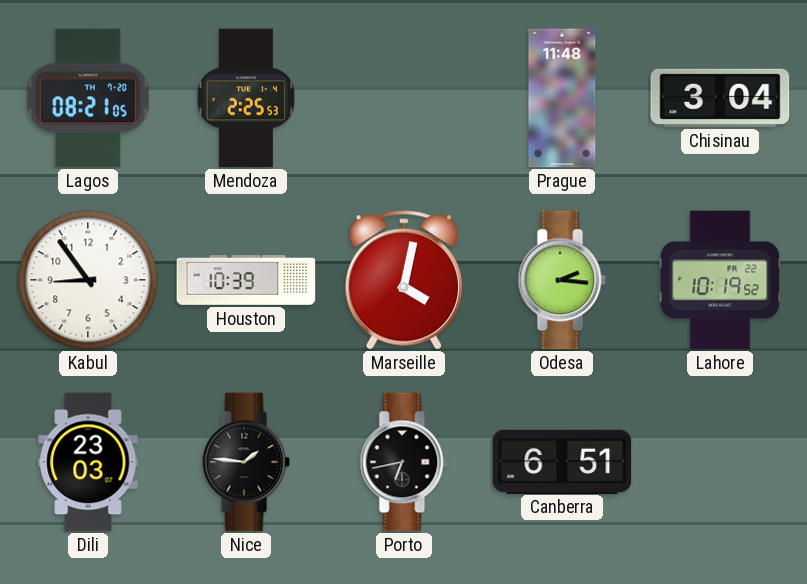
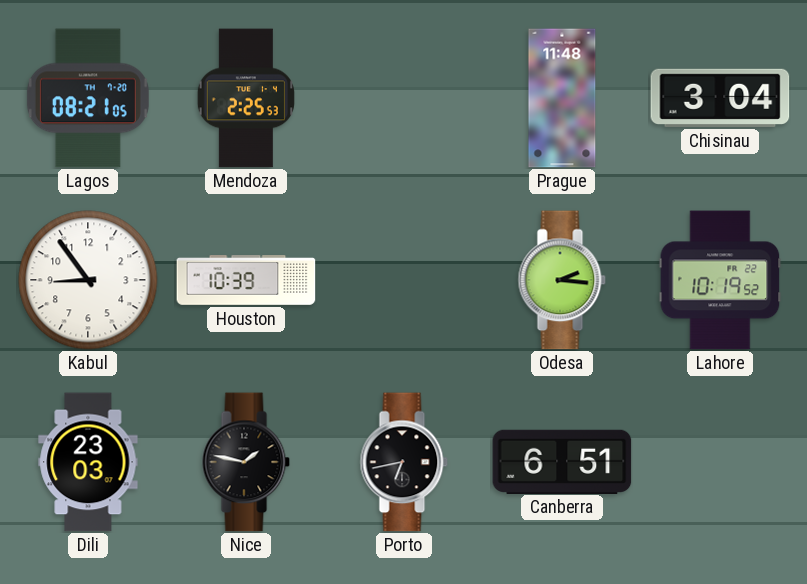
Marseille: 4:02 -> none
Nice: 1:46 -> 1:47
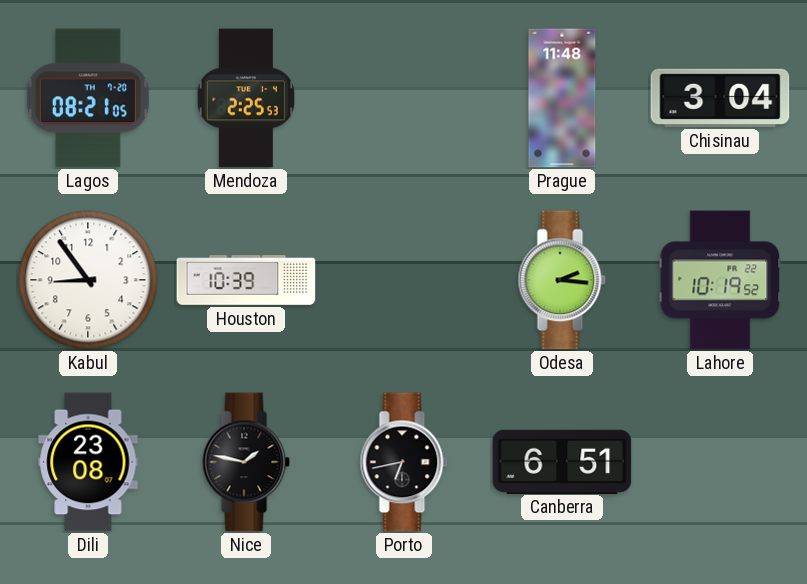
Dili: 23:03 -> 23:08
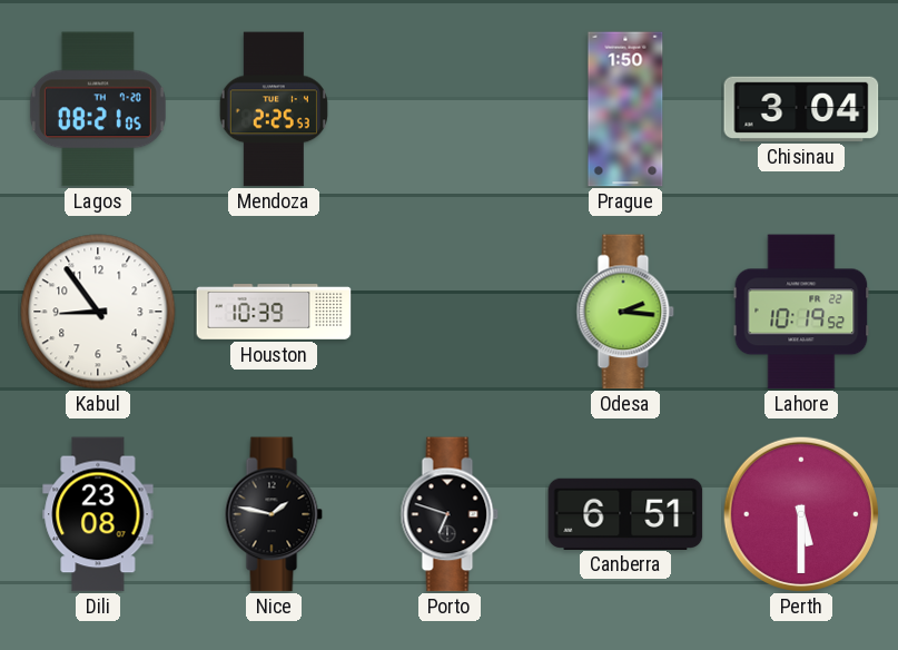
Prague: 11:48 -> 1:50
Porto: 6:43 -> 6:48
Perth: none -> 5:30
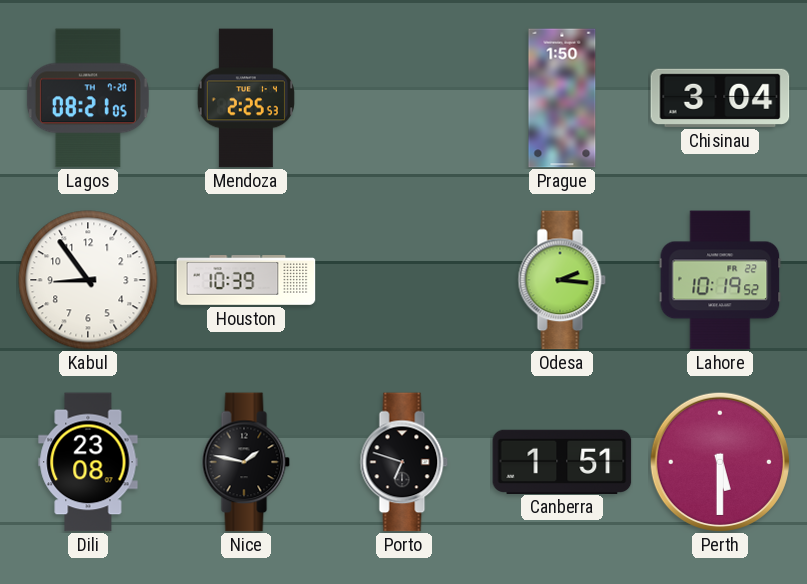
Canberra: 6:51 -> 1:51
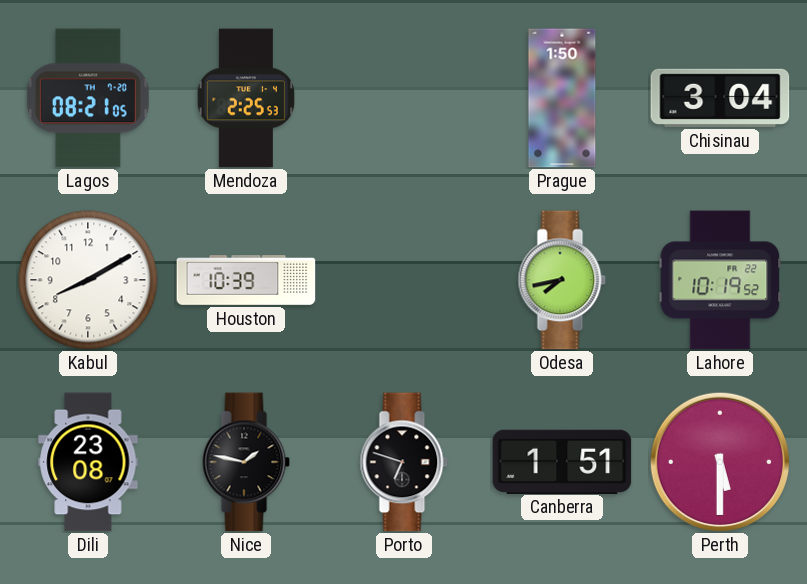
Kabul: 8:54 -> 8:10
Odesa: 2:16 -> 7:43
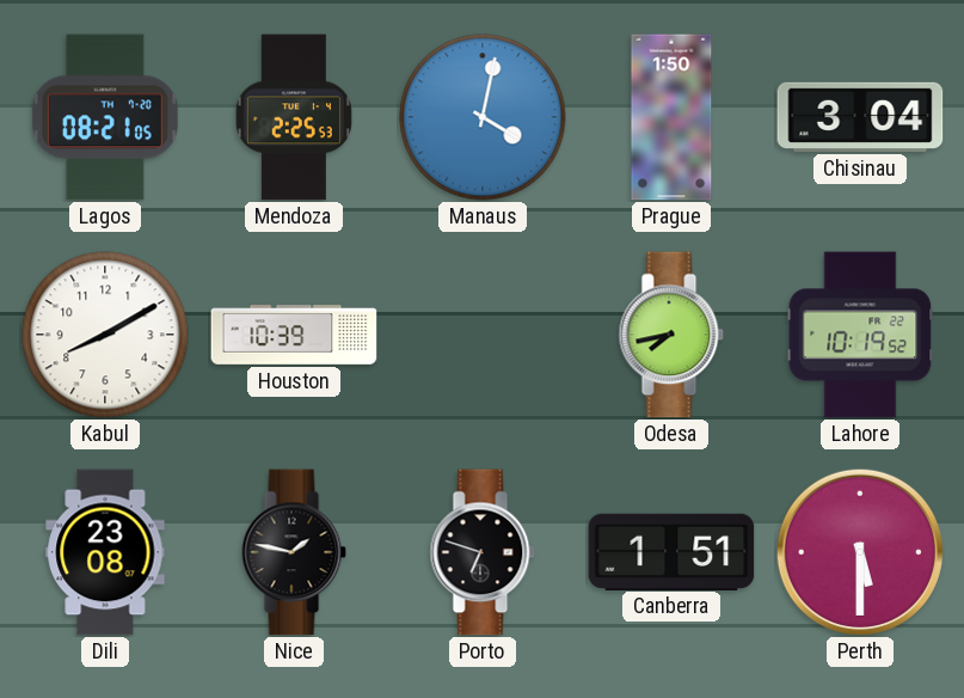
Manaus: none -> 4:02
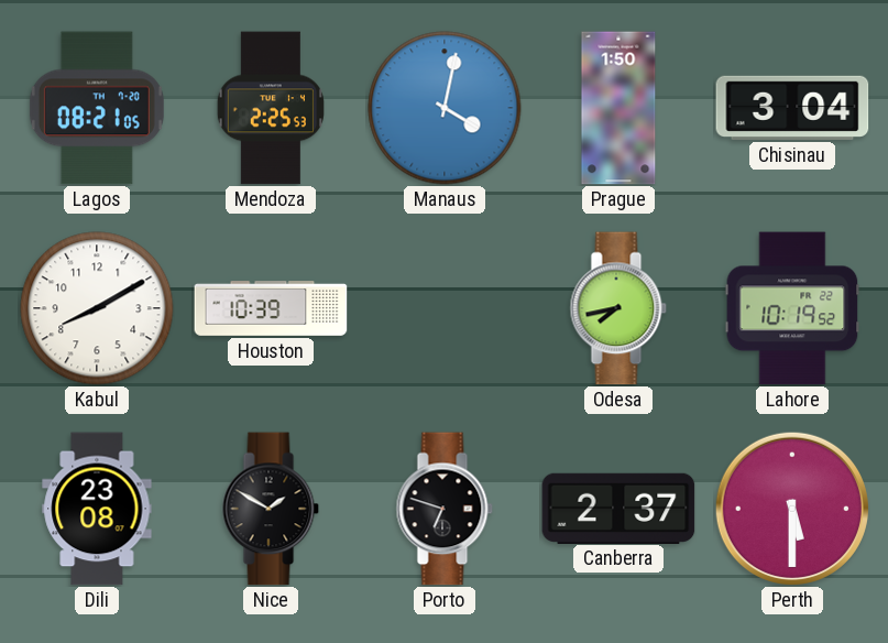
Nice: 1:47 -> 1:50
Canberra: 1:51 -> 2:37
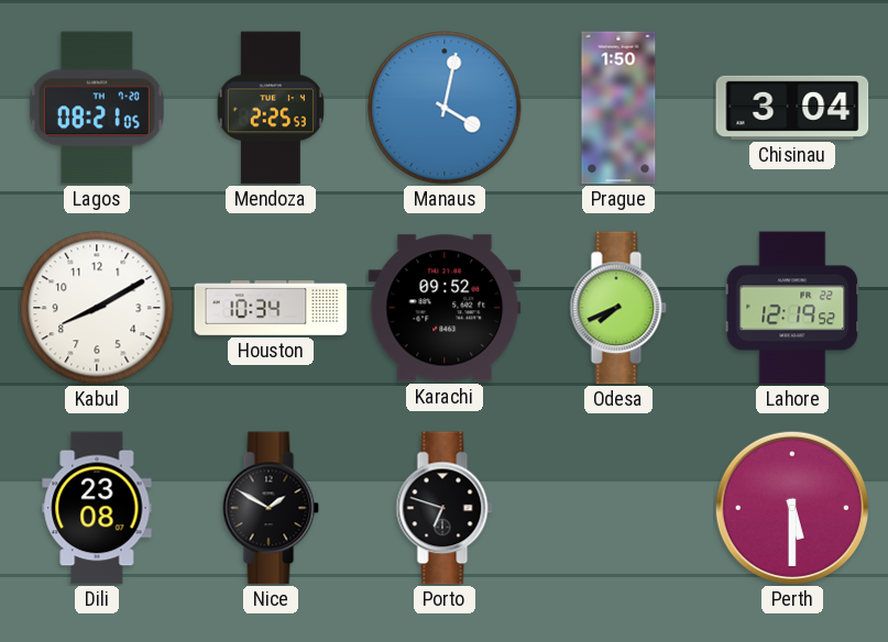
Houston: 10:39 -> 10:34
Karachi: none -> 09:52
Odesa: 7:43 -> 7:41
Lahore: 10:19 -> 12:19
Canberra: 2:37 -> none
